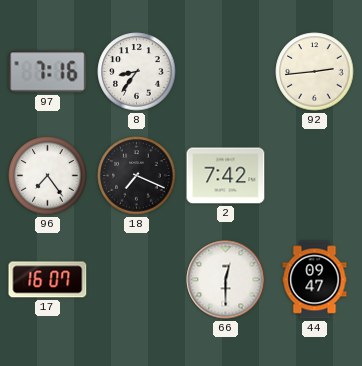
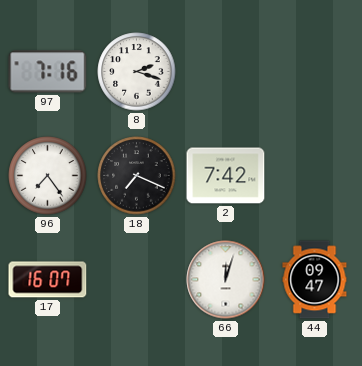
8: 8:36 -> 2:18
92: 2:44 -> none
66: 12:30 -> 12:03
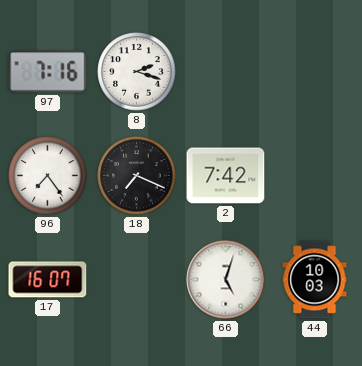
66: 12:03 -> 5:03
44: 09:47 -> 10:03
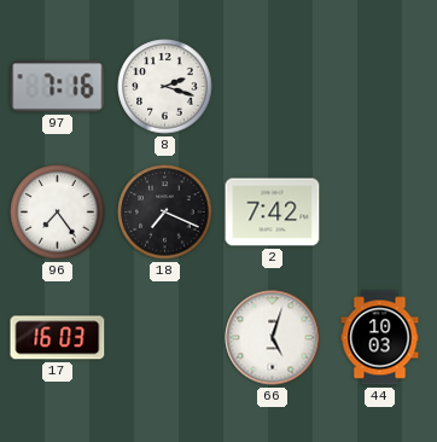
17: 16:07 -> 16:03
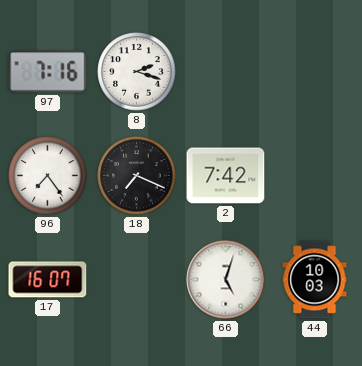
17: 16:03 -> 16:07
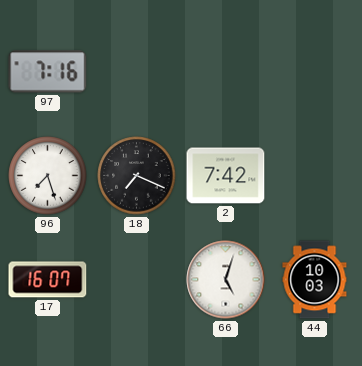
8: 2:18 -> none
96: 7:24 -> 7:27
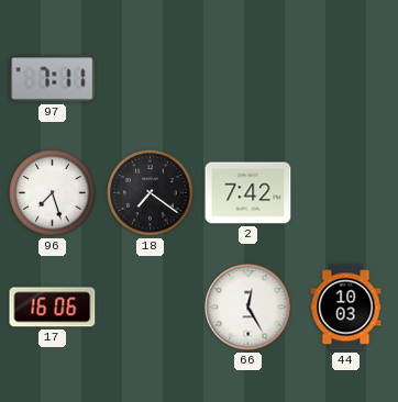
97: 7:16 -> 7:11
18: 7:19 -> 7:21
17: 16:07 -> 16:06
66: 5:03 -> 12:25
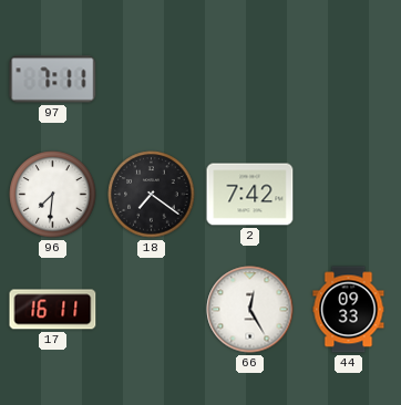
96: 7:27 -> 7:31
17: 16:06 -> 16:11
44: 10:03 -> 09:33
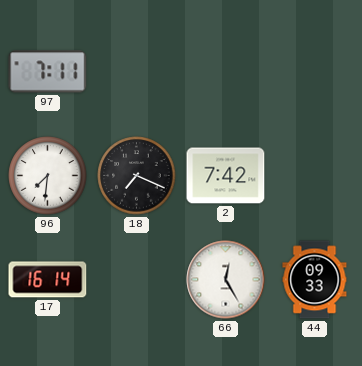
18: 7:21 -> 7:19
17: 16:11 -> 16:14
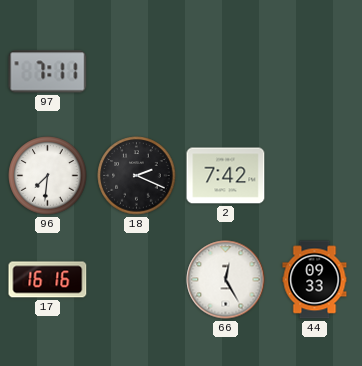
18: 7:19 -> 2:19
17: 16:14 -> 16:16
